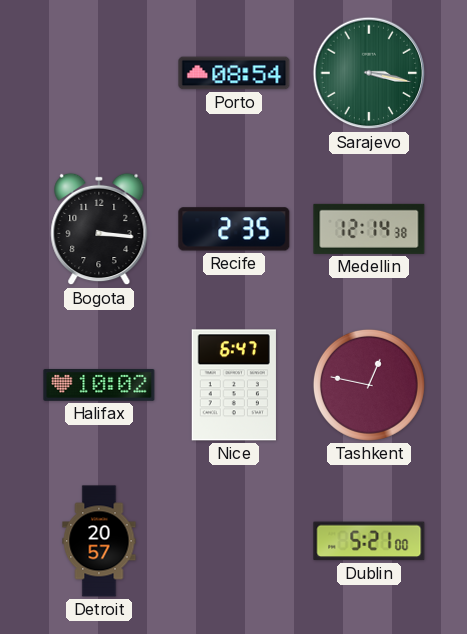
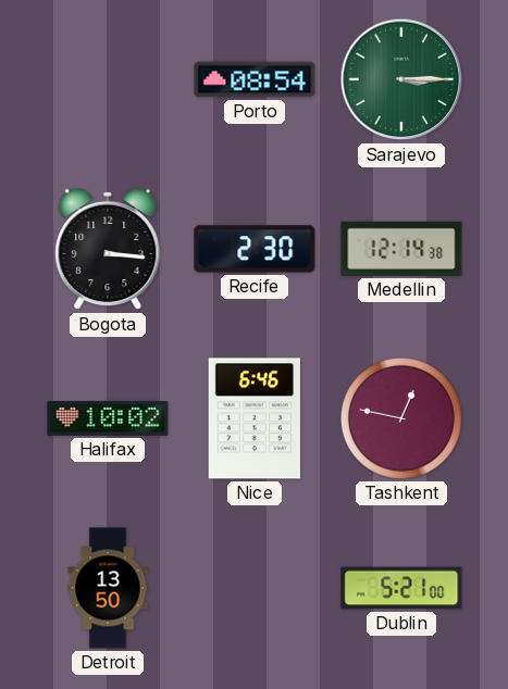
Sarajevo: 3:17 -> 3:15
Recife: 2:35 -> 2:30
Nice: 6:47 -> 6:46
Detroit: 20:57 -> 13:50
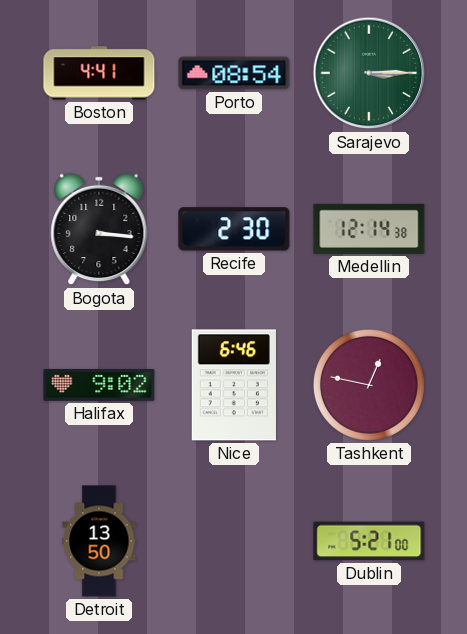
Boston: none -> 4:41
Halifax: 10:02 -> 9:02
